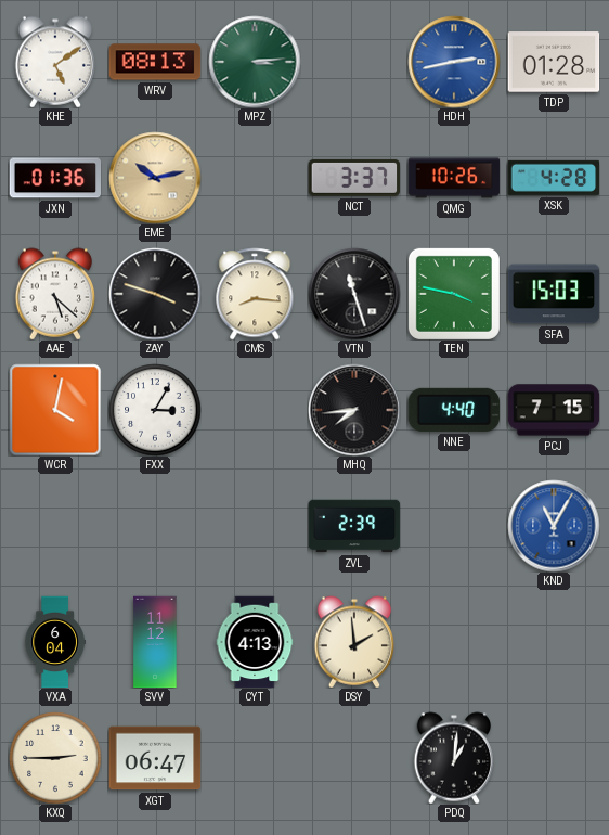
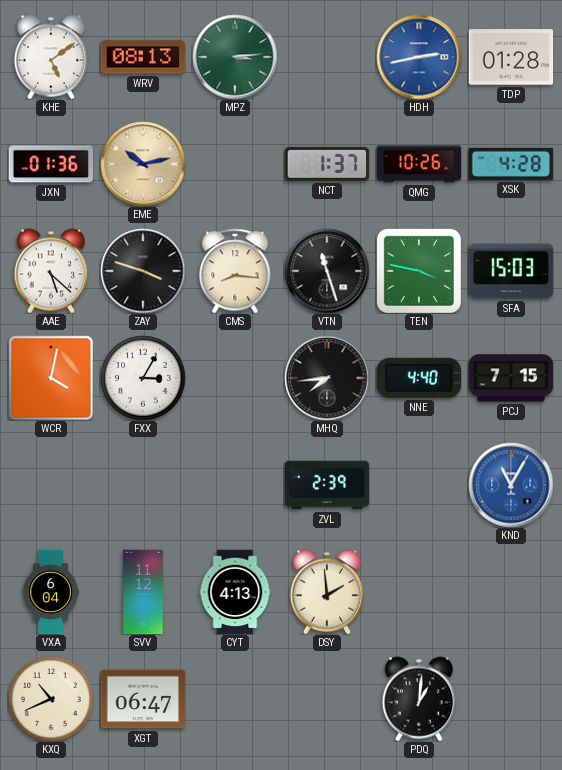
NCT: 3:37 -> 1:37
KXQ: 2:45 -> 10:41
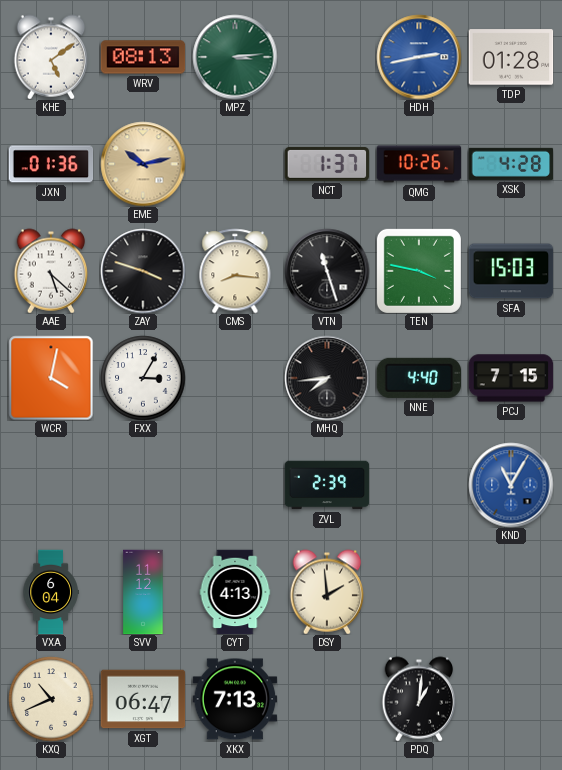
XKX: none -> 7:13
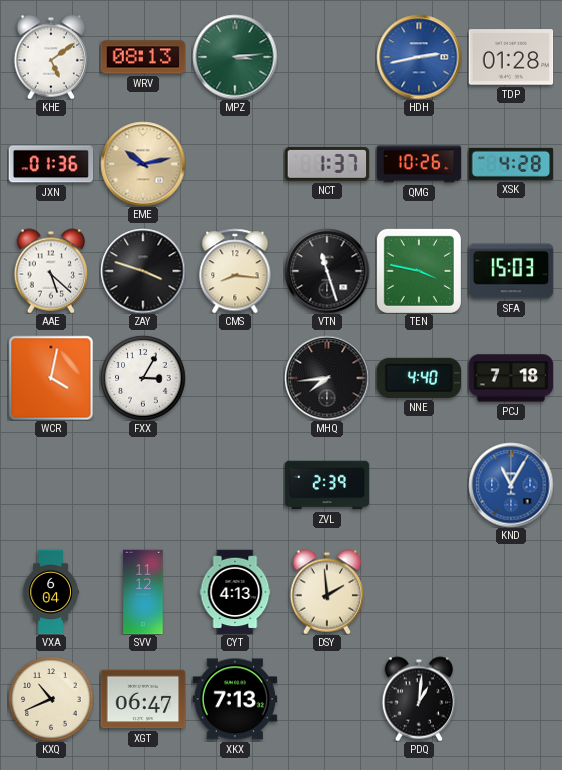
PCJ: 7:15 -> 7:18
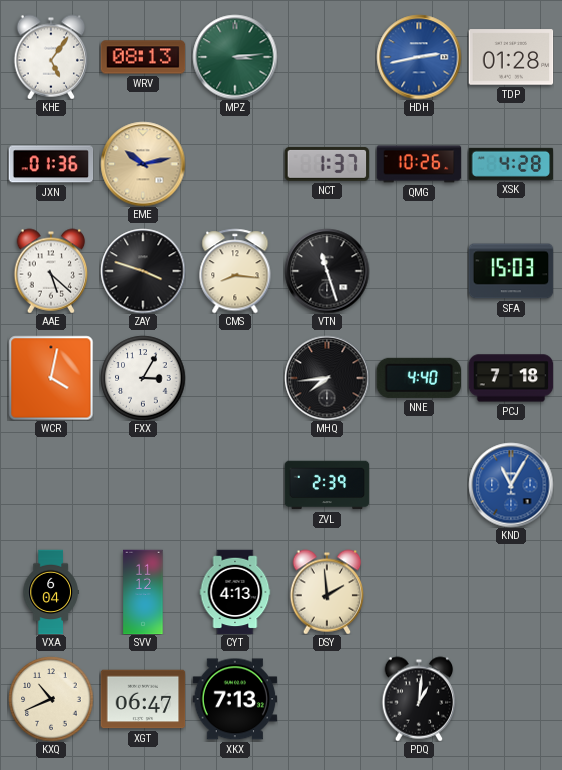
KHE: 5:09 -> 5:06
TEN: 3:47 -> none
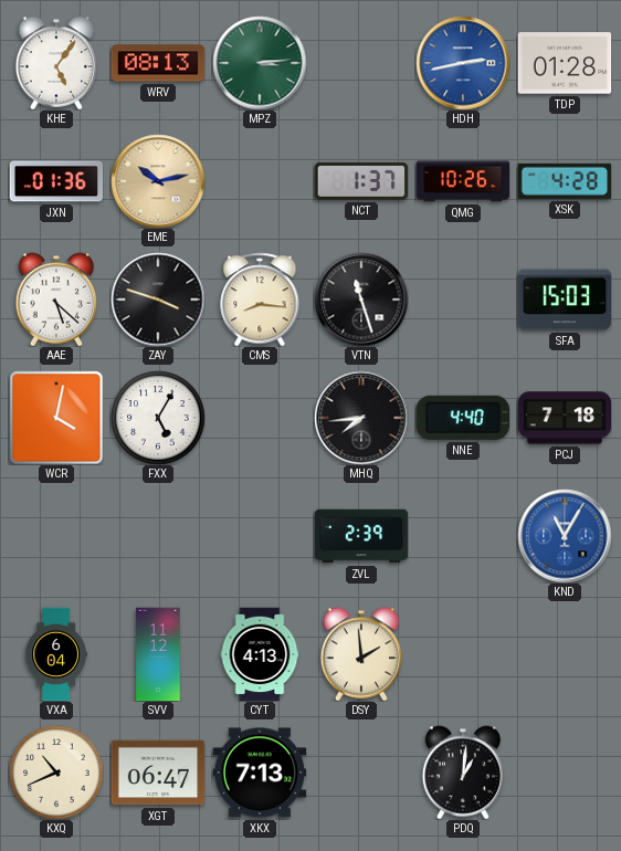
FXX: 3:05 -> 5:05
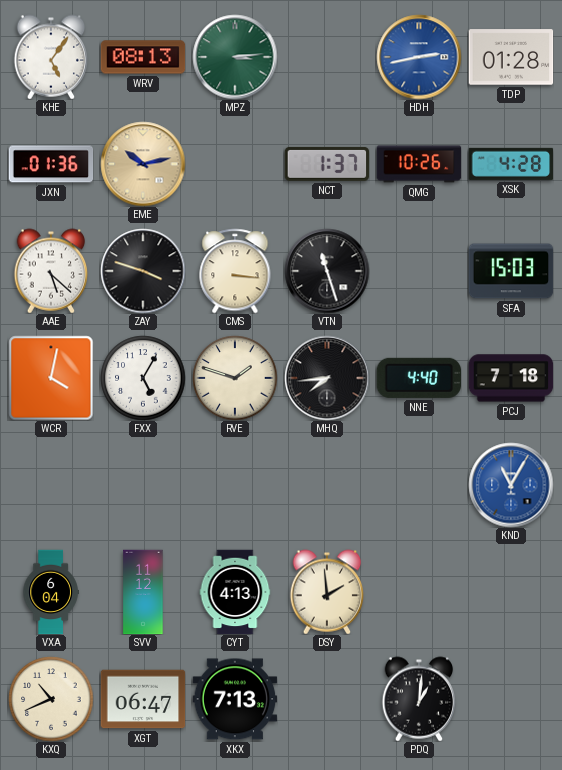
CMS: 8:16 -> 3:16
RVE: none -> 1:48
ZVL: 2:39 -> none
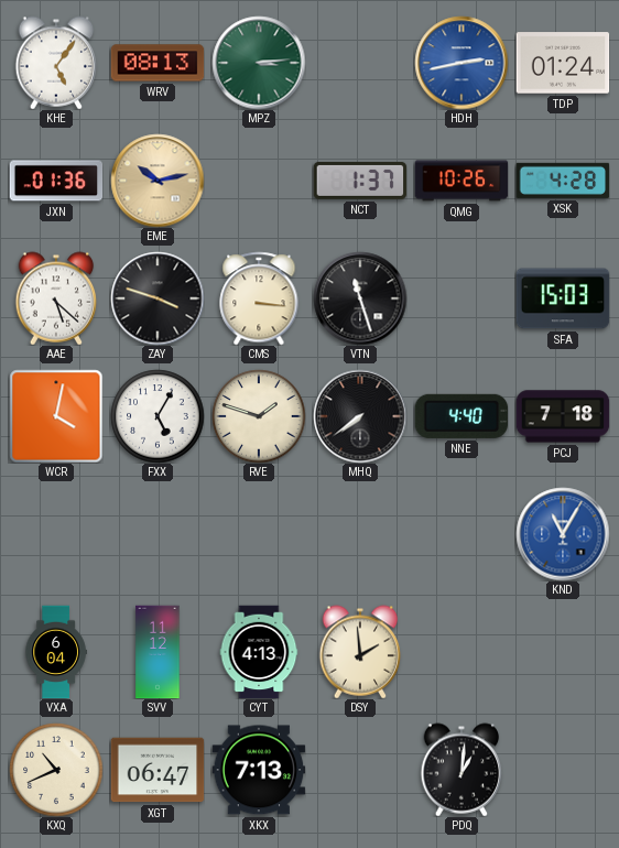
TDP: 01:28 -> 01:24
MHQ: 7:44 -> 7:39
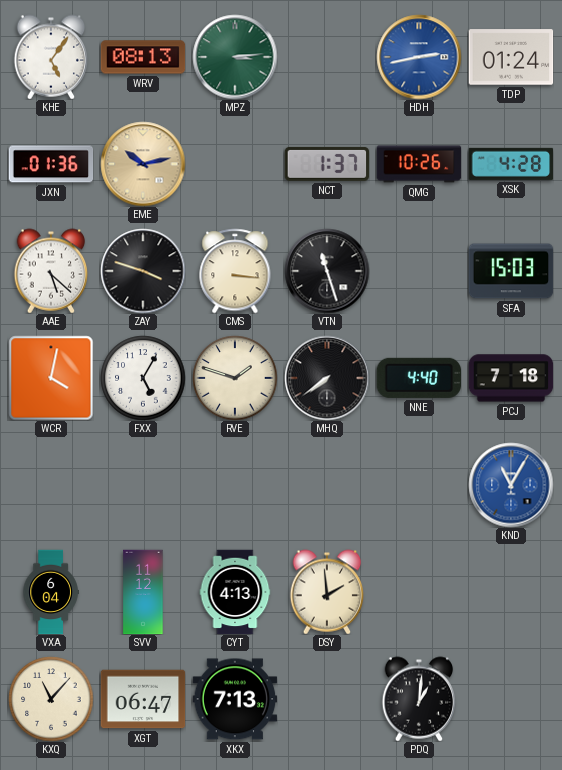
KXQ: 10:41 -> 11:07
